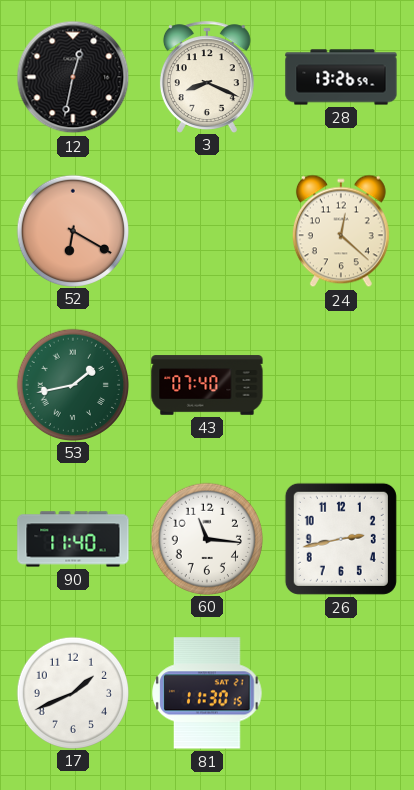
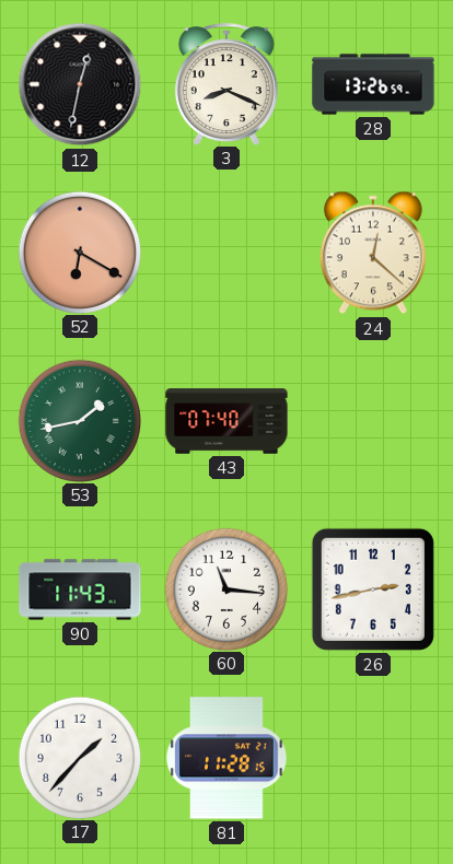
90: 11:40 -> 11:43
17: 1:41 -> 1:37
81: 11:30 -> 11:28
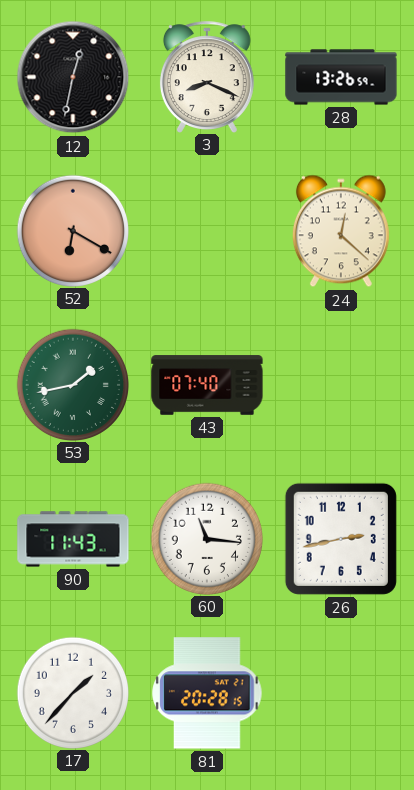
81: 11:28 -> 20:28
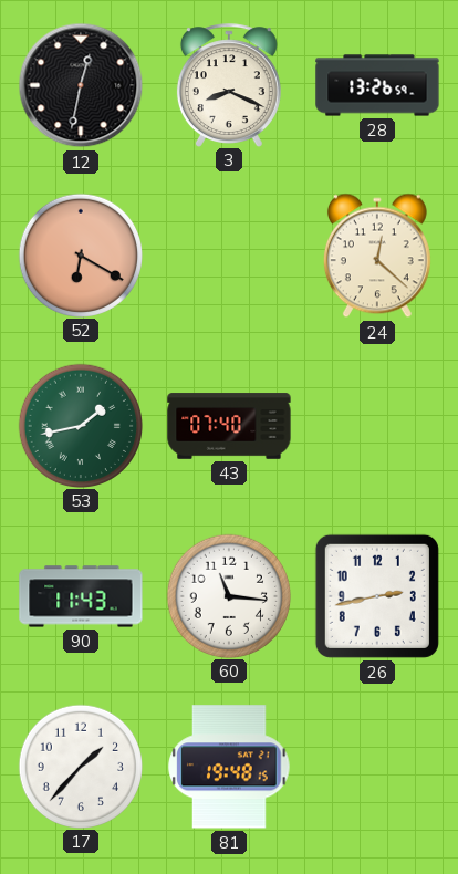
81: 20:28 -> 19:48
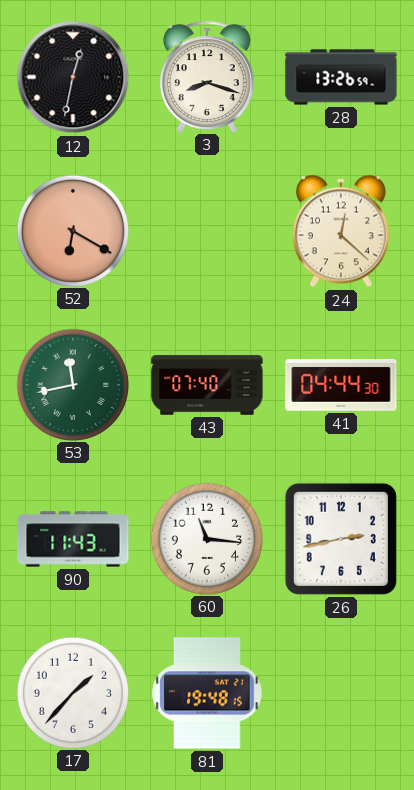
3: 8:19 -> 8:18
53: 1:43 -> 11:43
41: none -> 04:44
